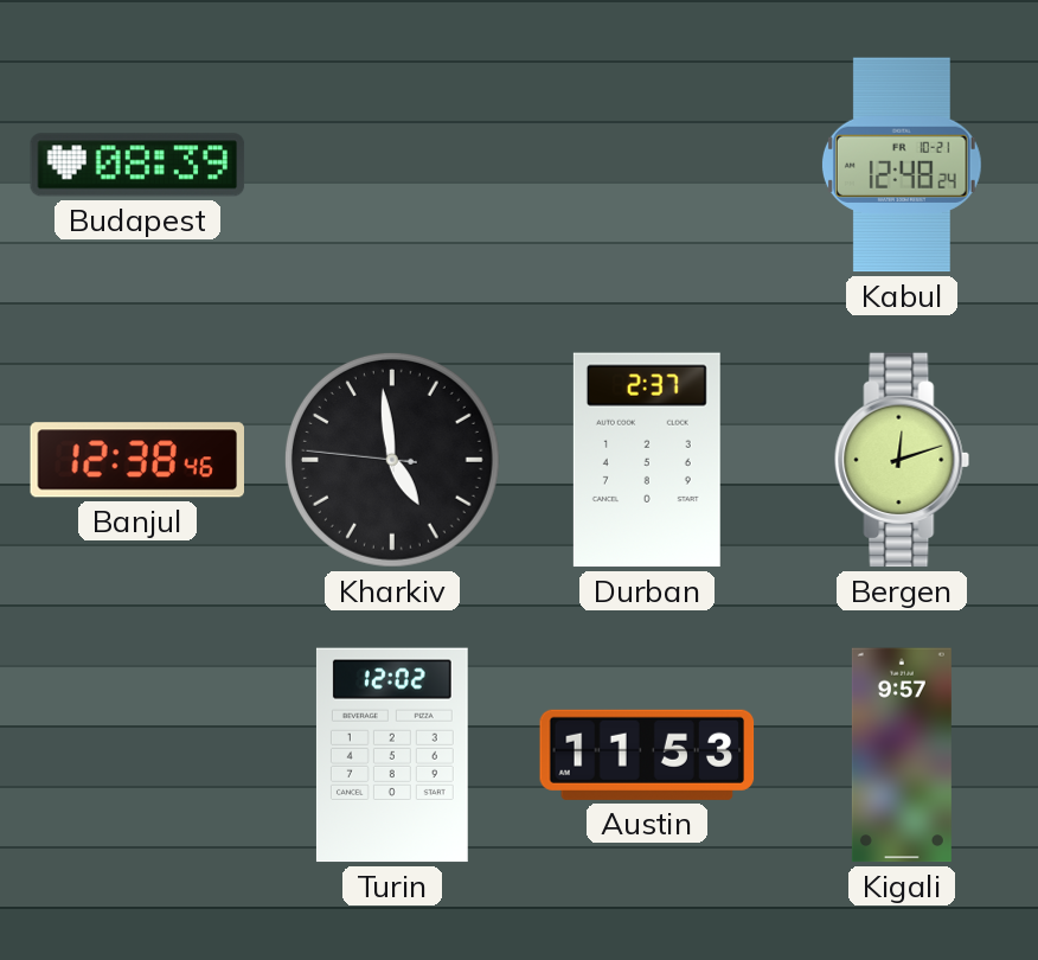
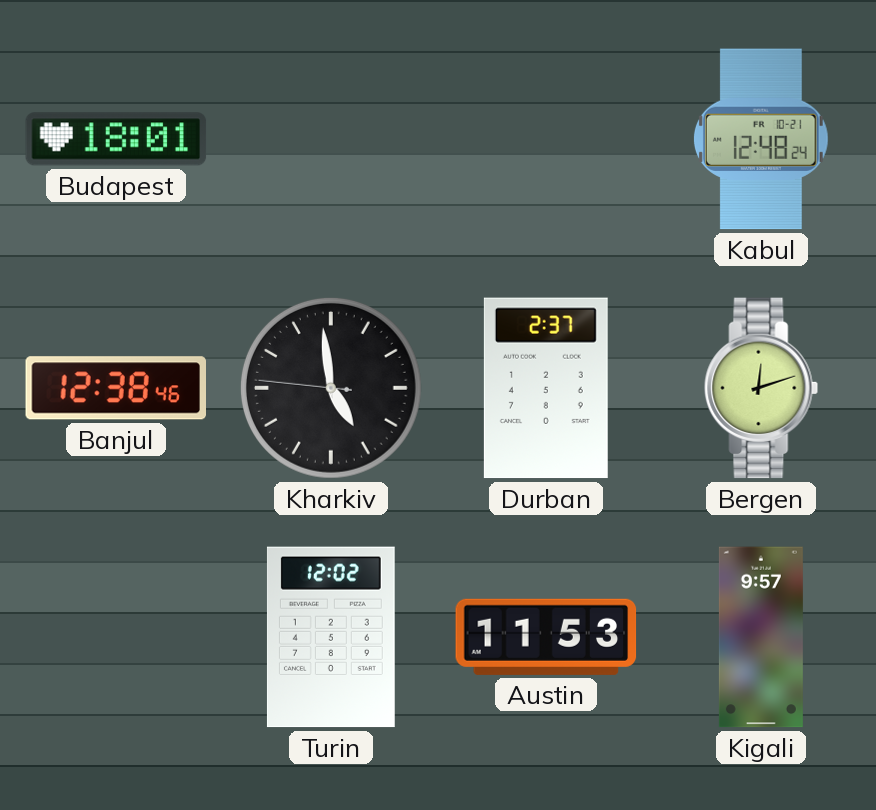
Budapest: 08:39 -> 18:01
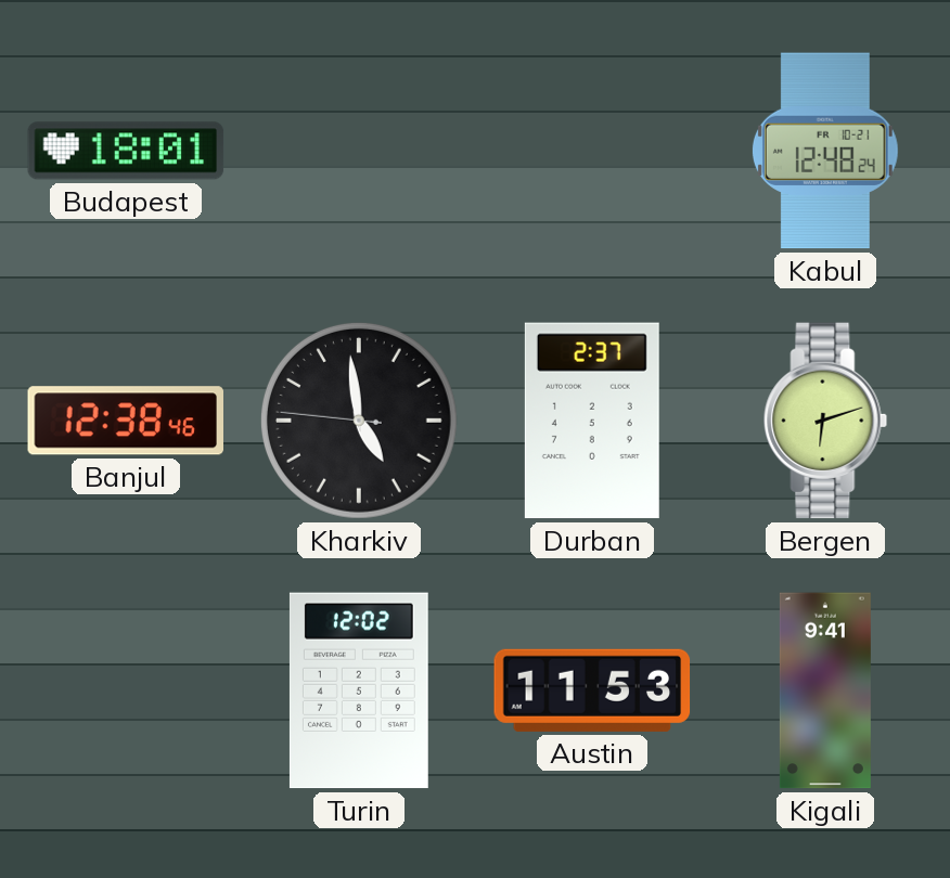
Bergen: 12:12 -> 6:12
Kigali: 9:57 -> 9:41
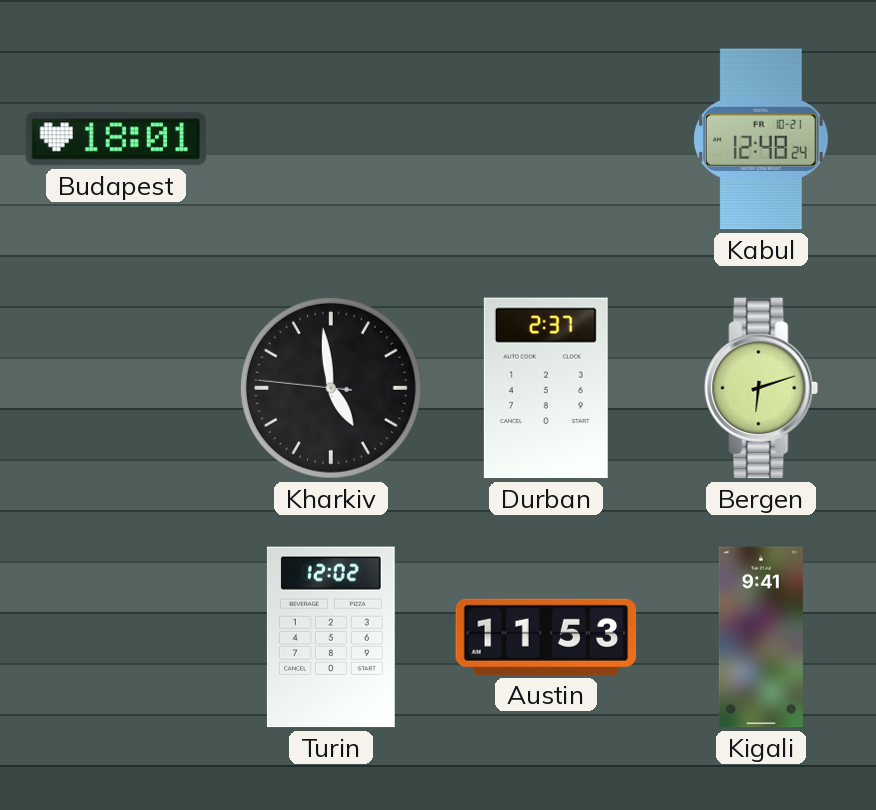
Banjul: 12:38 -> none
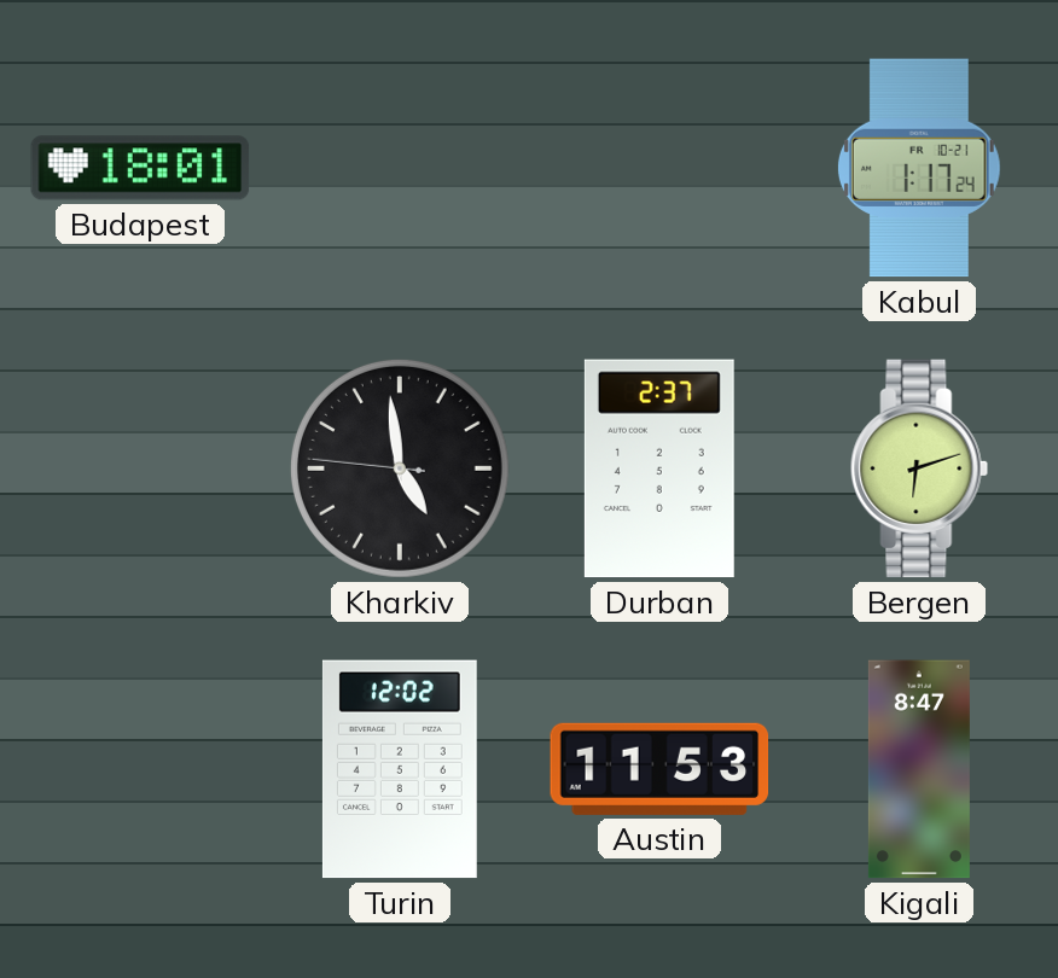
Kabul: 12:48 -> 1:17
Kigali: 9:41 -> 8:47
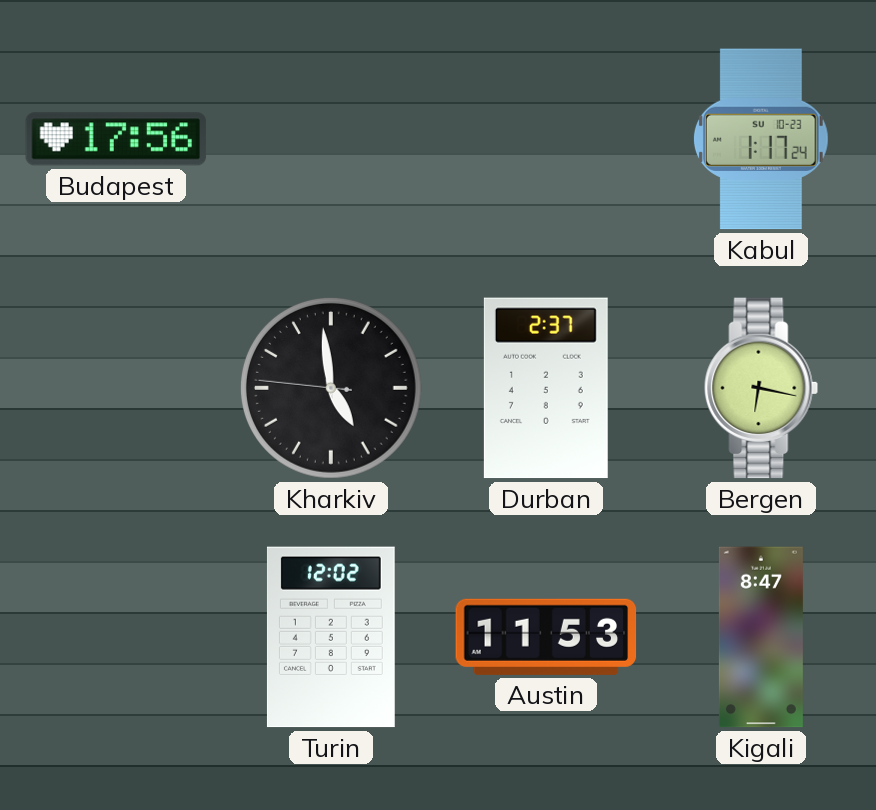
Budapest: 18:01 -> 17:56
Kabul date: FR 10-21 -> SU 10-23
Bergen: 6:12 -> 6:17
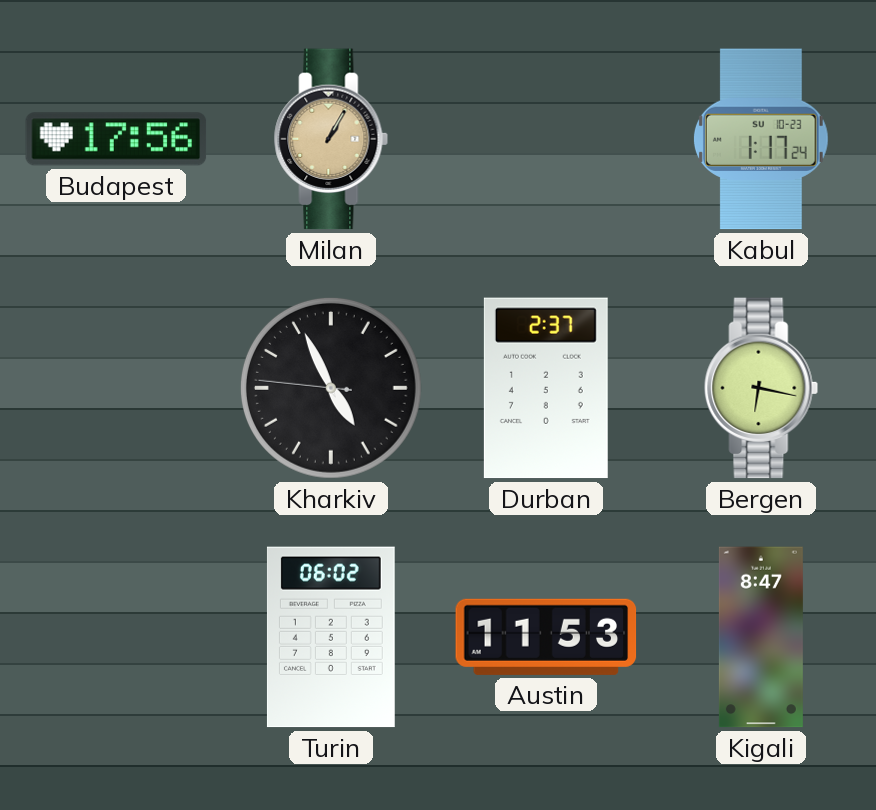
Milan: none -> 1:05
Kharkiv: 4:58 -> 4:55
Turin: 12:02 -> 06:02
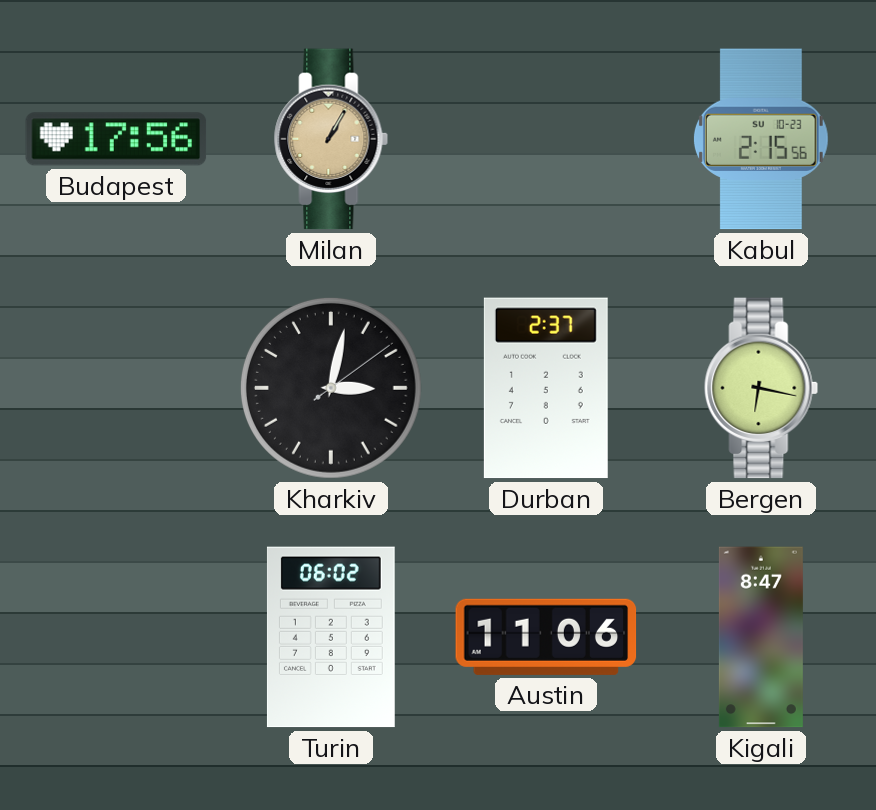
Kabul: 1:17 -> 2:15
Kharkiv: 4:55 -> 3:02
Austin: 11:53 -> 11:06
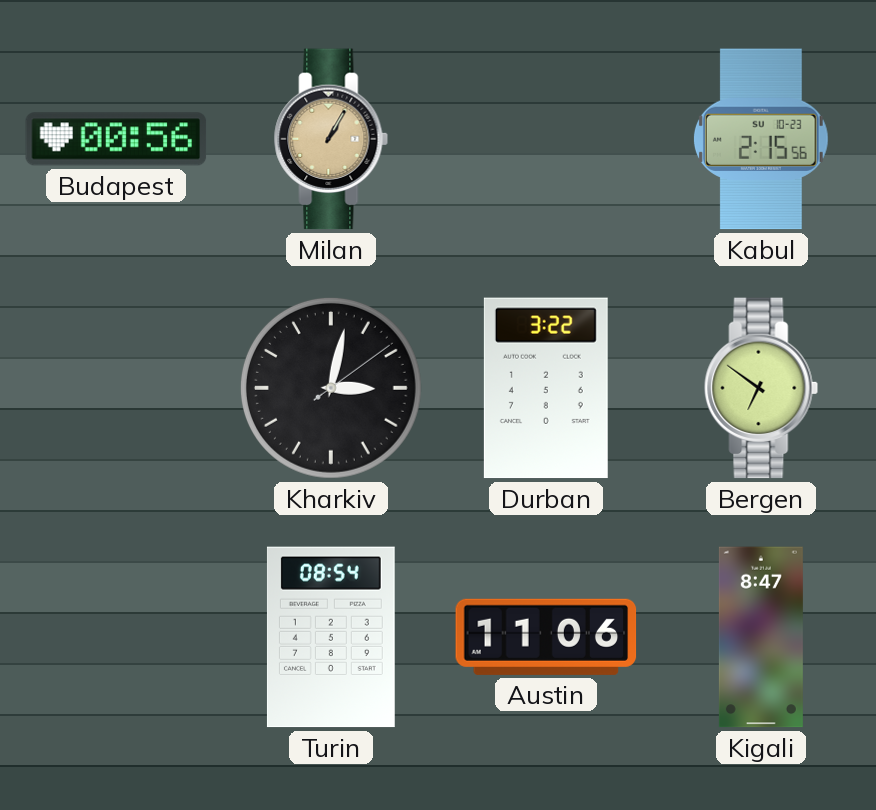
Budapest: 17:56 -> 00:56
Durban: 2:37 -> 3:22
Bergen: 6:17 -> 6:51
Turin: 06:02 -> 08:54
